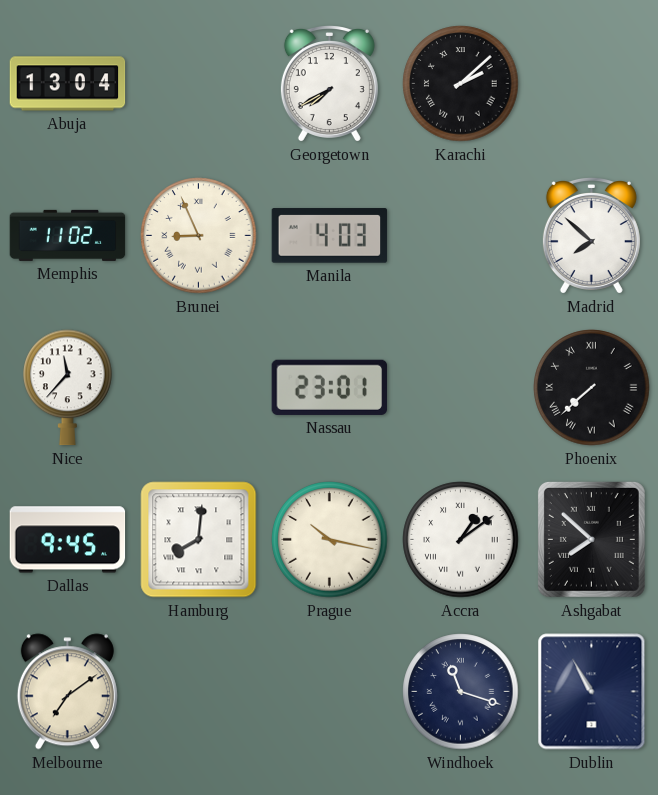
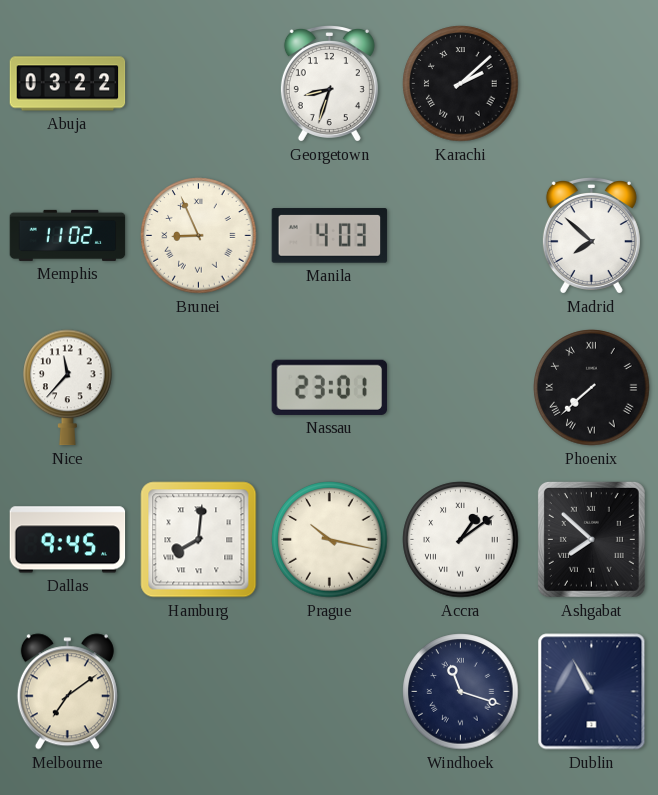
Abuja: 13:04 -> 03:22
Georgetown: 7:40 -> 8:33
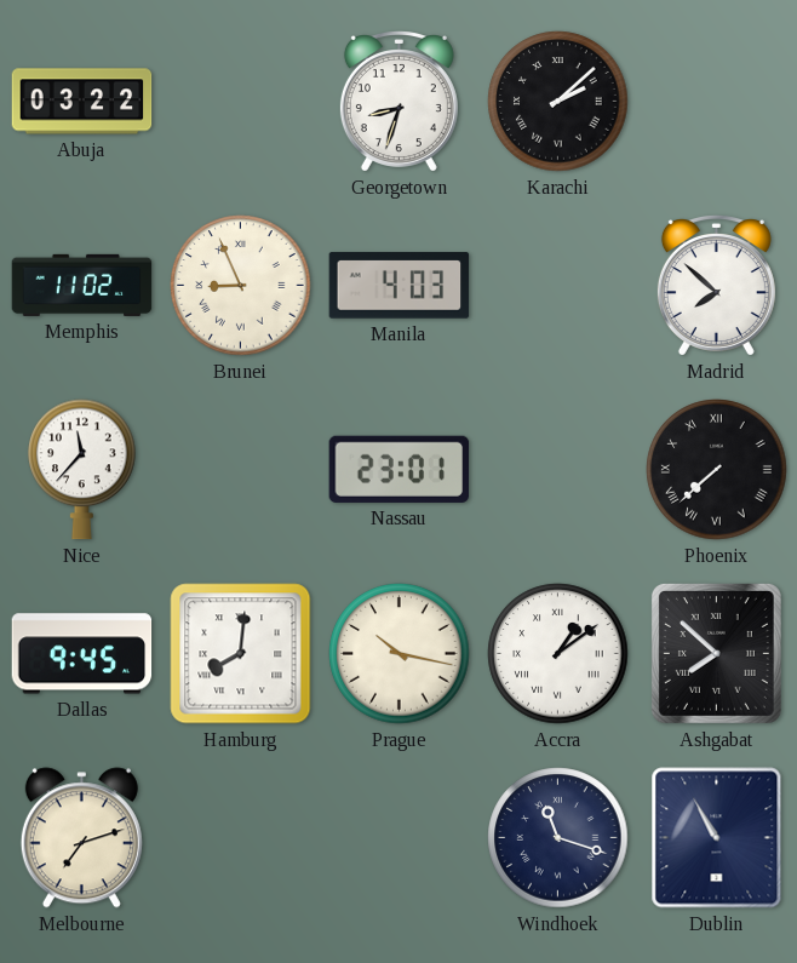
Melbourne: 7:09 -> 7:12
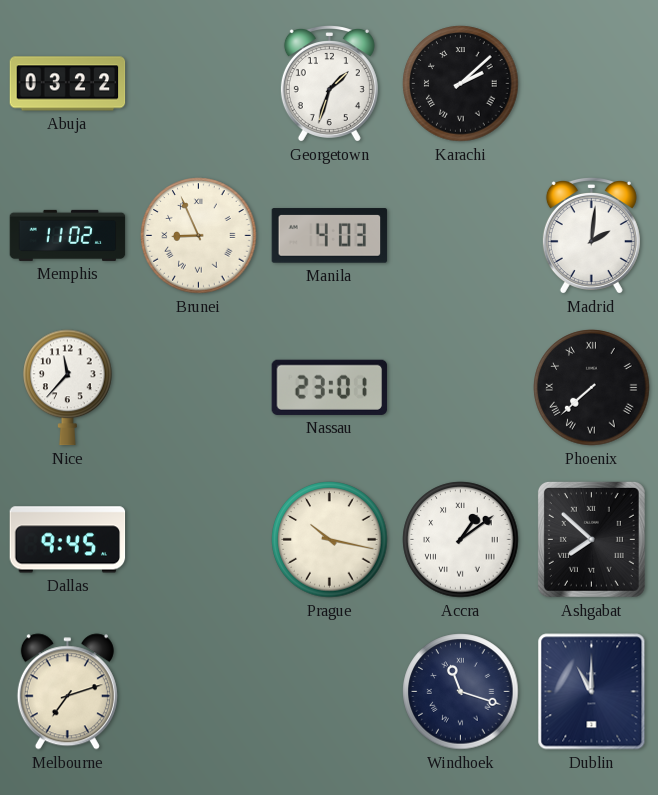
Georgetown: 8:33 -> 1:33
Madrid: 7:52 -> 2:01
Hamburg: 8:01 -> none
Dublin: 10:55 -> 11:00
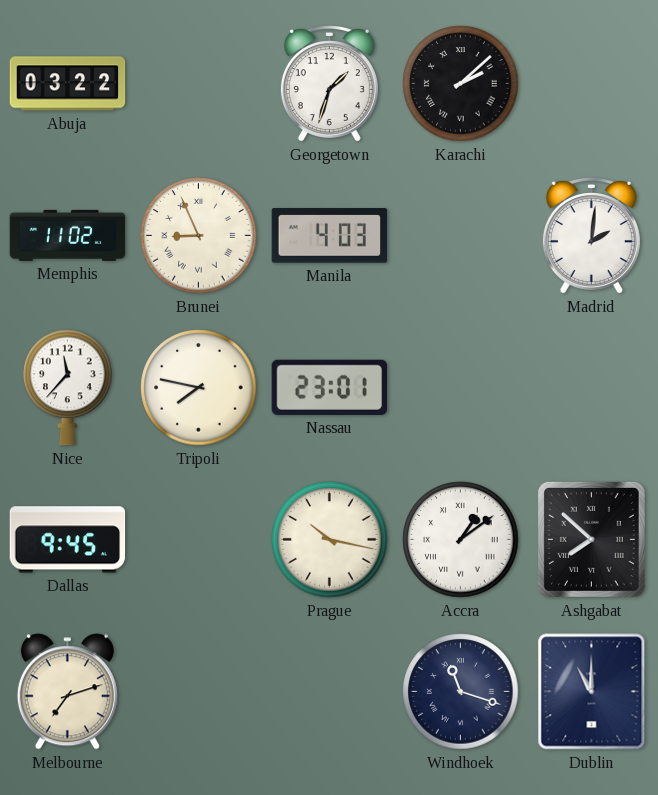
Tripoli: none -> 7:47
Phoenix: 7:38 -> none
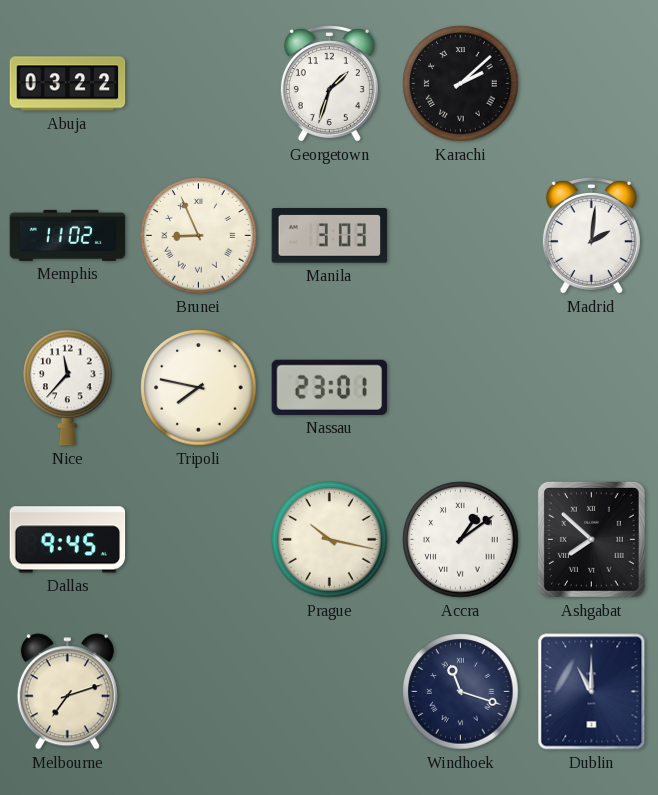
Manila: 4:03 -> 3:03
